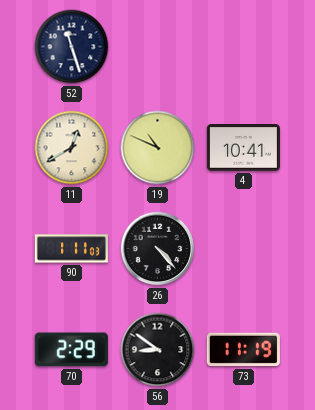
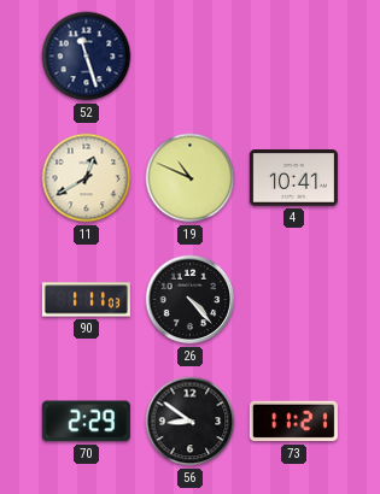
73: 11:19 -> 11:21
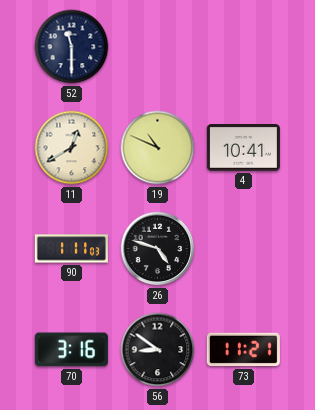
52: 11:27 -> 11:30
26: 4:23 -> 4:48
70: 2:29 -> 3:16
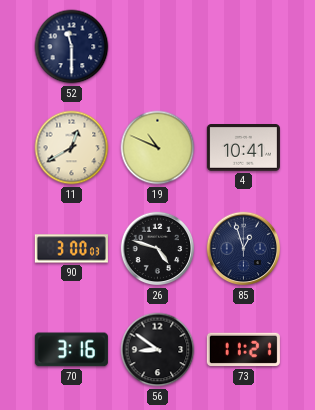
90: 1:11 -> 3:00
85: none -> 12:57
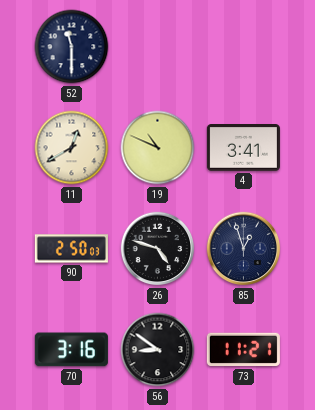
4: 10:41 -> 3:41
90: 3:00 -> 2:50
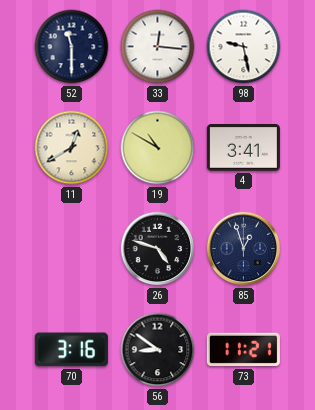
33: none -> 12:16
98: none -> 9:28
19: 10:49 -> 10:50
90: 2:50 -> none
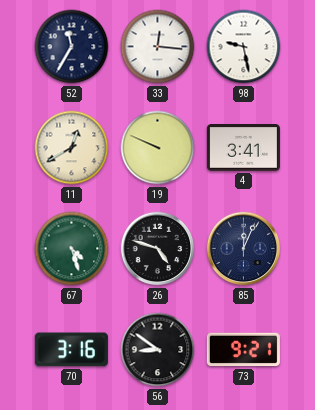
52: 11:30 -> 11:35
19: 10:50 -> 9:49
67: none -> 4:27
85: 12:57 -> 12:04
73: 11:21 -> 9:21
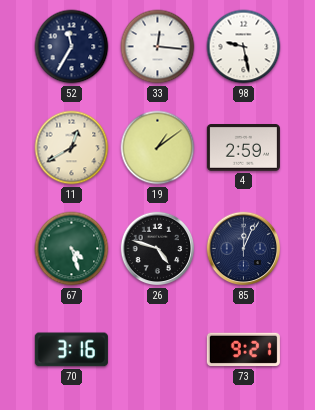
19: 9:49 -> 1:09
4: 3:41 -> 2:59
56: 8:51 -> none
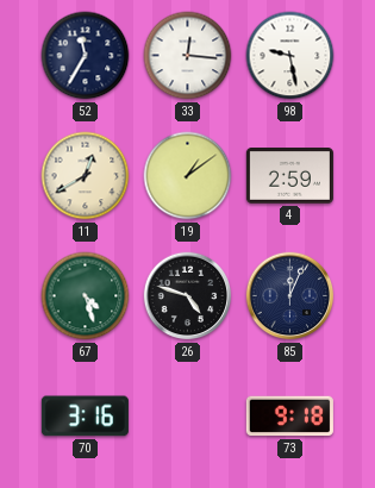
73: 9:21 -> 9:18
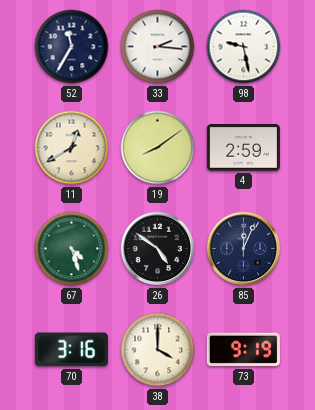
33: 12:16 -> 2:16
19: 1:09 -> 8:09
26: 4:48 -> 4:51
38: none -> 4:00
73: 9:18 -> 9:19
